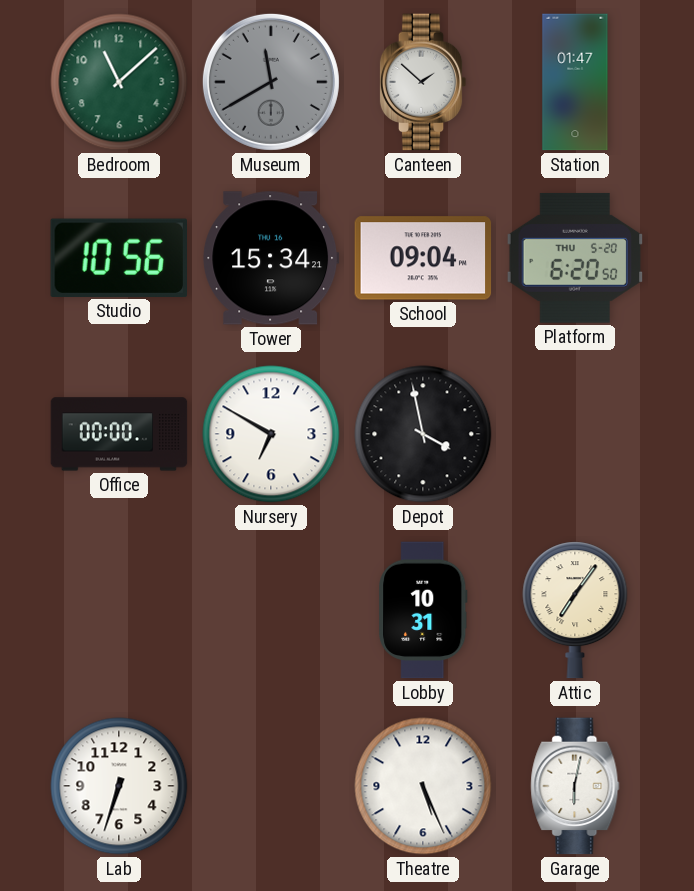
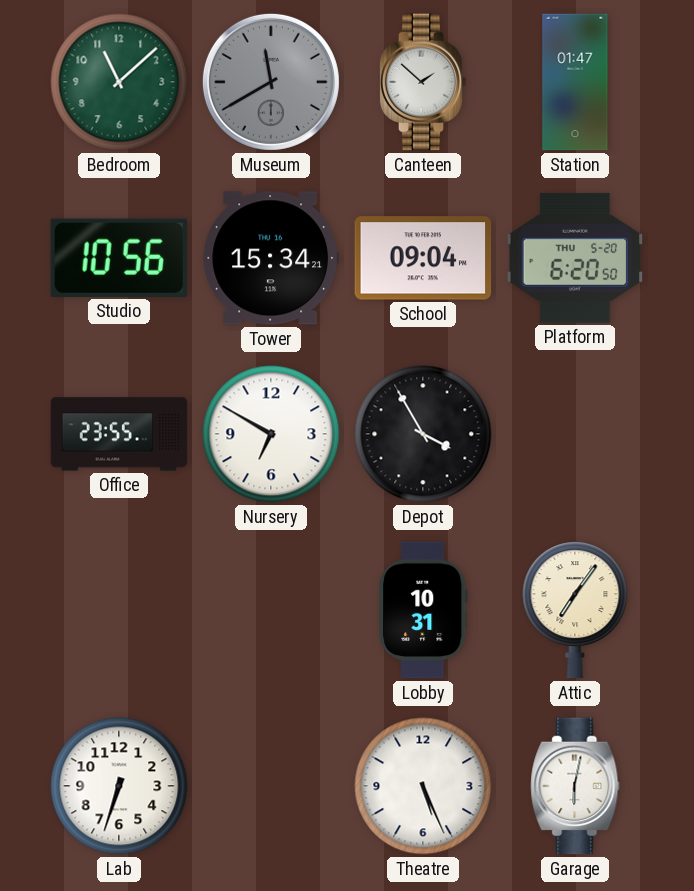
Office: 00:00 -> 23:55
Depot: 3:58 -> 3:55
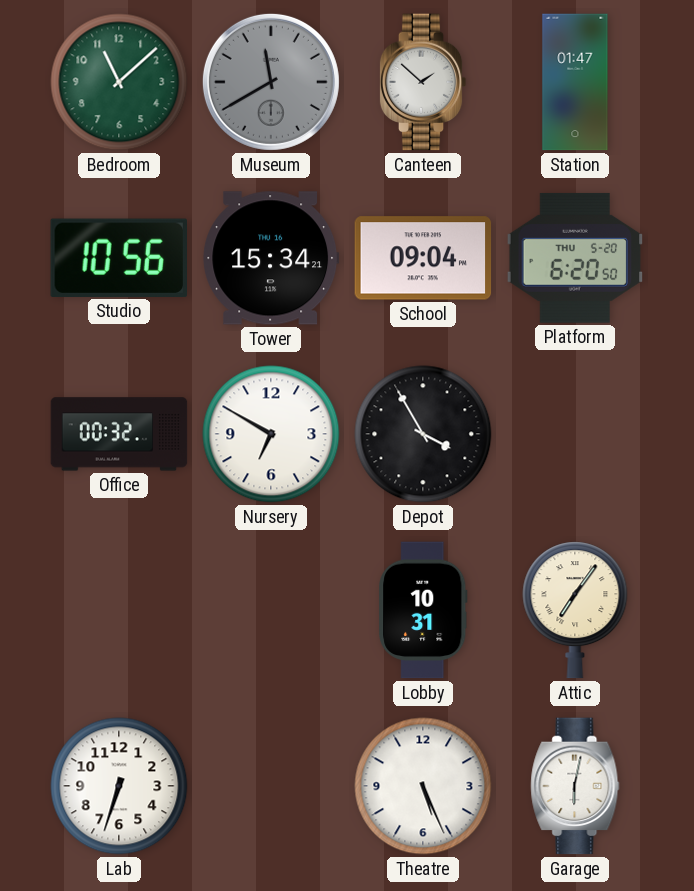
Office: 23:55 -> 00:32
